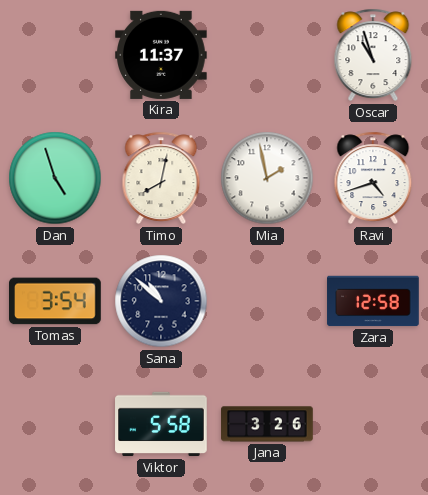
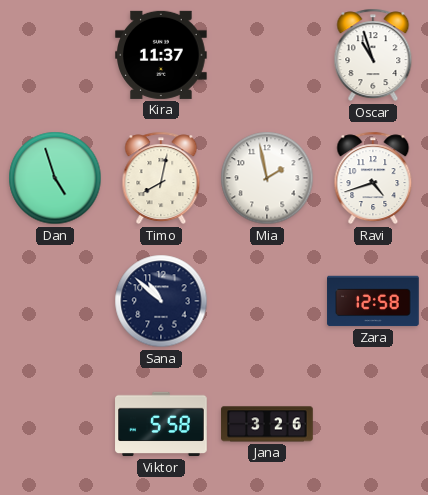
Tomas: 3:54 -> none
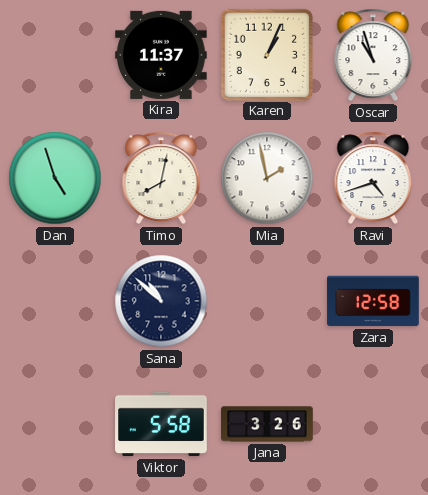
Karen: none -> 1:04
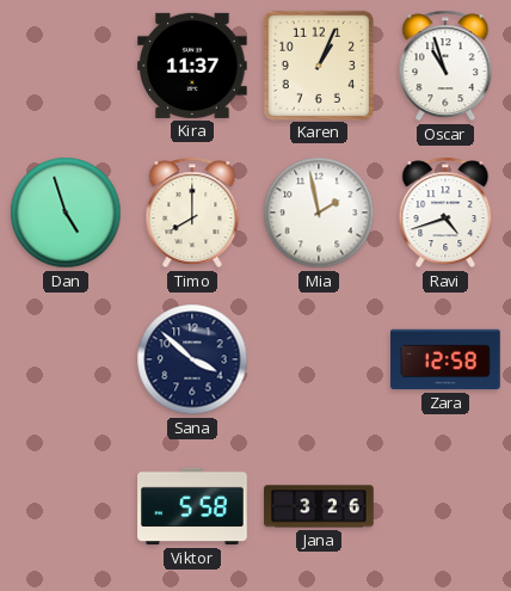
Timo: 8:02 -> 8:00
Sana: 10:52 -> 3:52
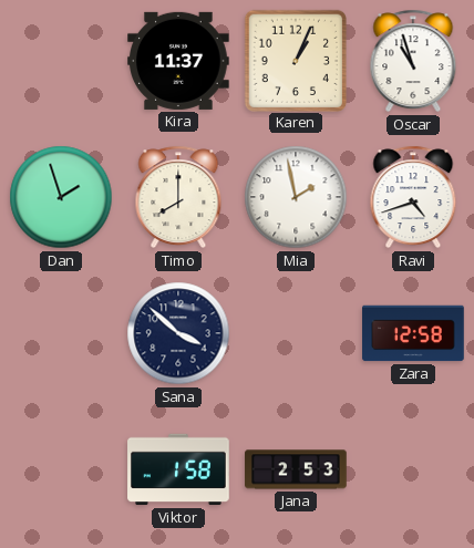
Dan: 4:57 -> 1:57
Viktor: 5:58 -> 1:58
Jana: 3:26 -> 2:53
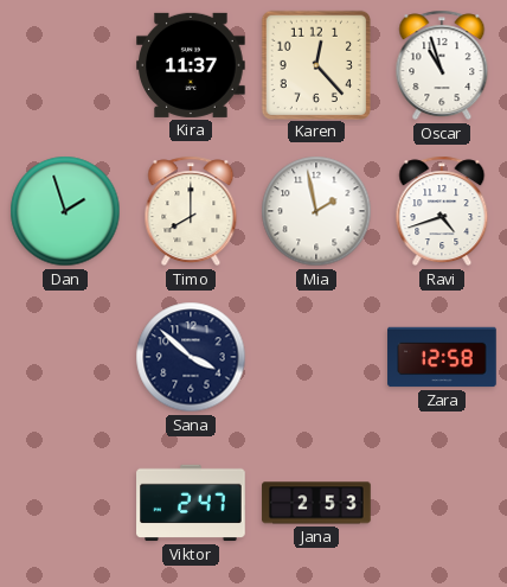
Karen: 1:04 -> 12:23
Viktor: 1:58 -> 2:47
